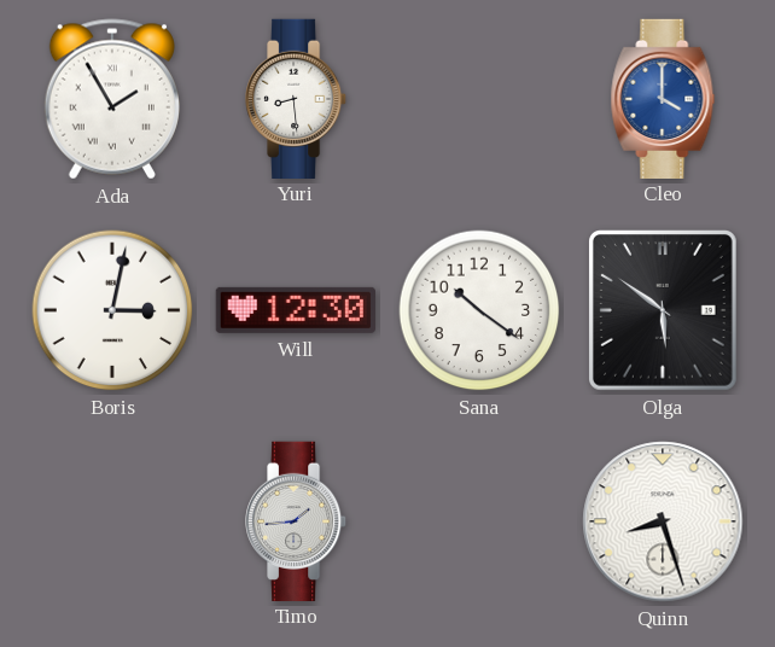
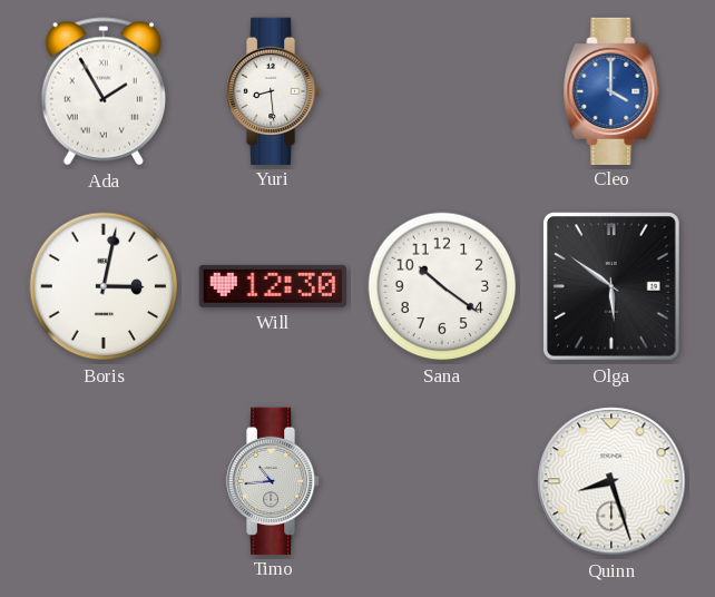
Timo: 1:44 -> 10:44
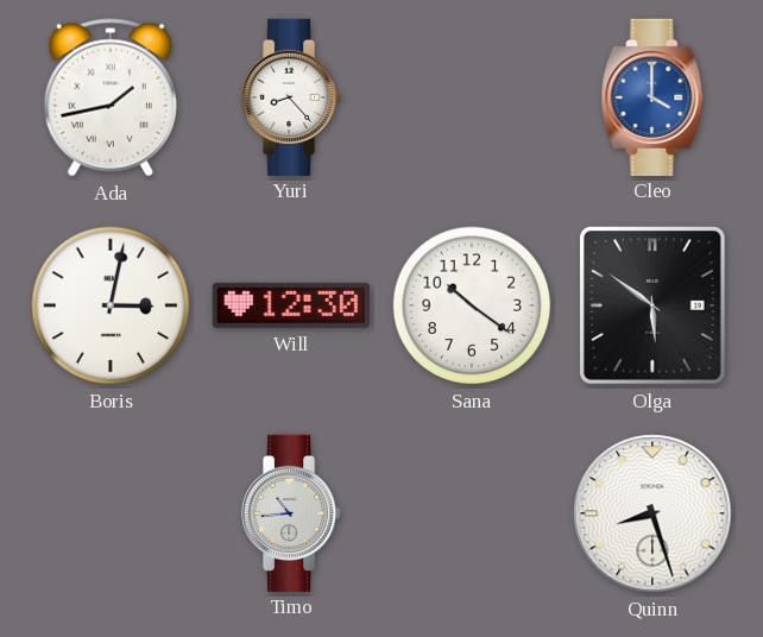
Ada: 1:55 -> 1:43
Yuri: 8:29 -> 8:23
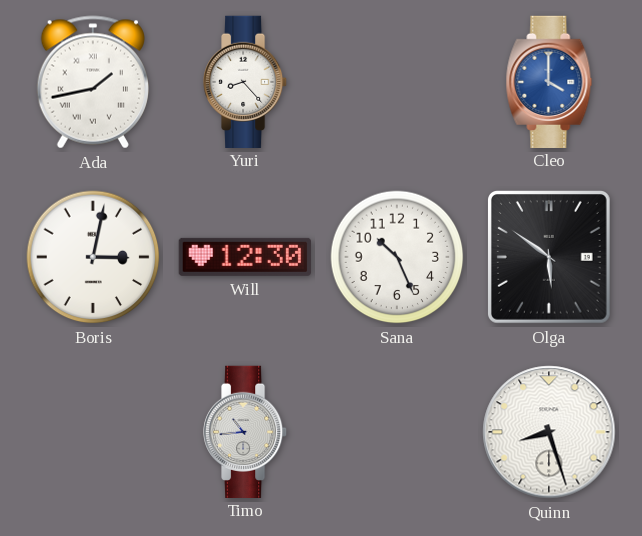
Sana: 10:21 -> 10:26
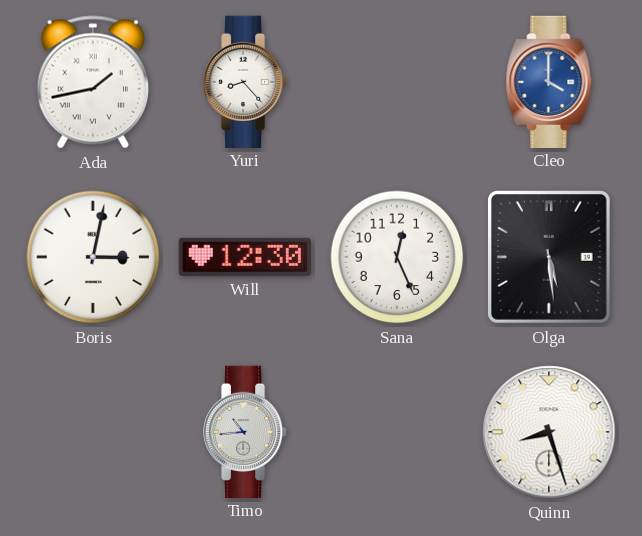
Sana: 10:26 -> 12:26
Olga: 5:51 -> 5:29
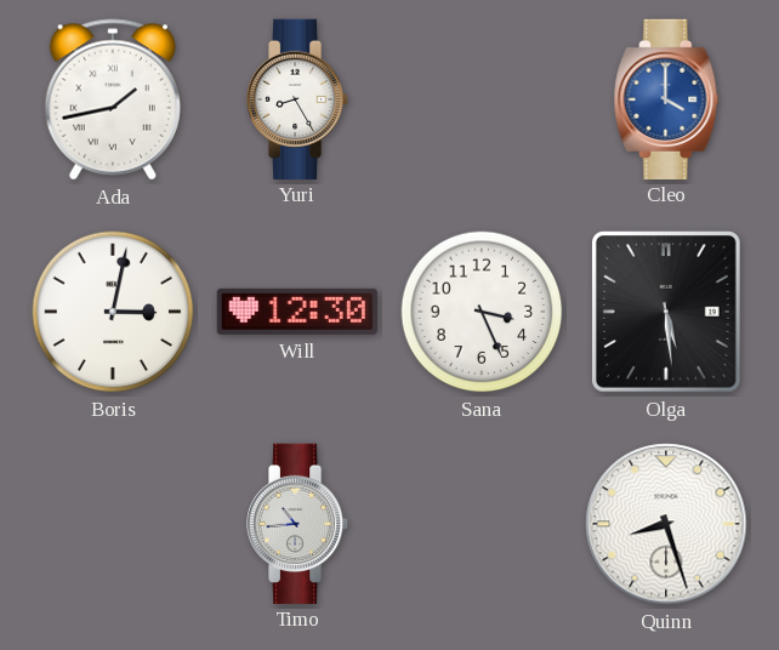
Yuri: 8:23 -> 8:25
Sana: 12:26 -> 3:26
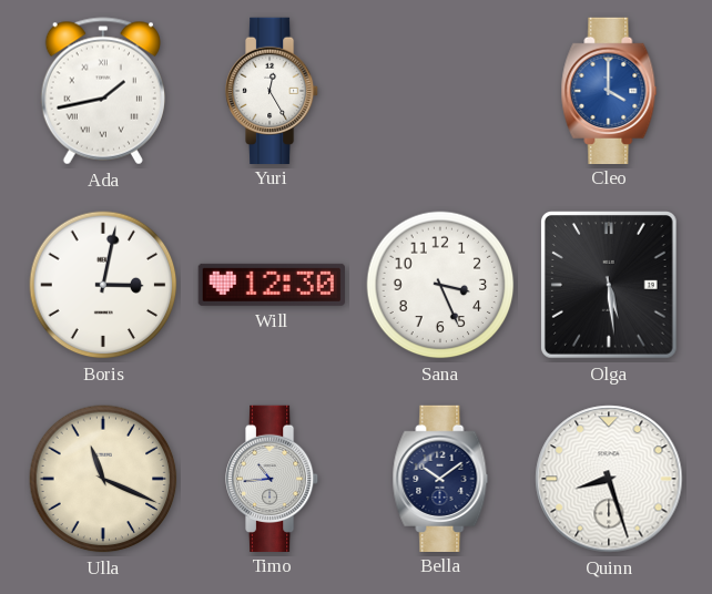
Yuri: 8:25 -> 12:25
Ulla: none -> 11:19
Bella: none -> 10:09
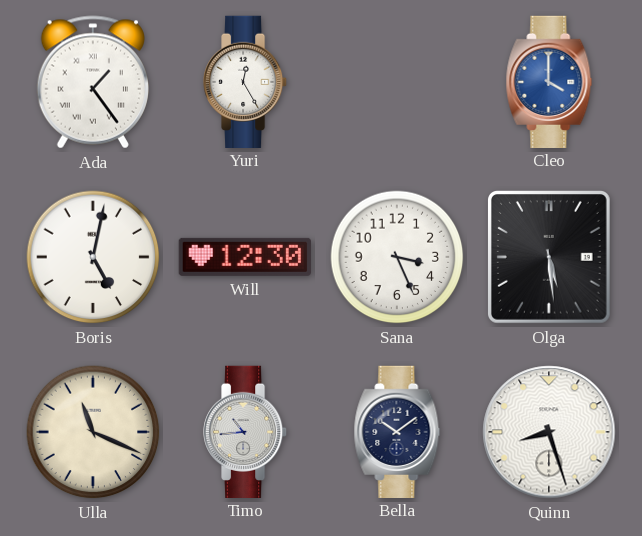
Ada: 1:43 -> 1:24
Boris: 3:02 -> 5:02
